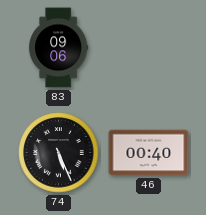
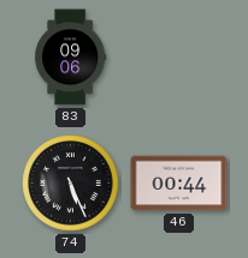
46: 00:40 -> 00:44
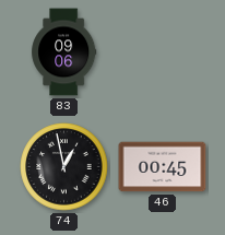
74: 5:26 -> 12:58
46: 00:44 -> 00:45
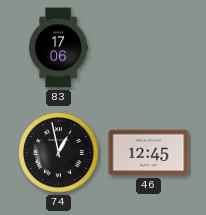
83: 09:06 -> 17:06
46: 00:45 -> 12:45
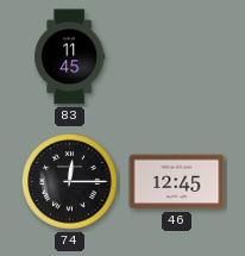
83: 17:06 -> 11:45
74: 12:58 -> 12:15
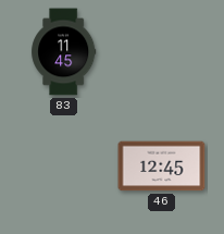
74: 12:15 -> none
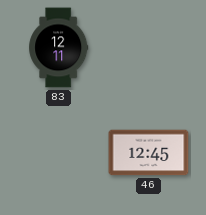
83: 11:45 -> 12:11
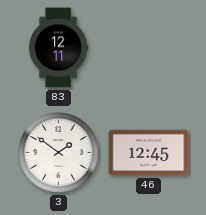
3: none -> 1:51
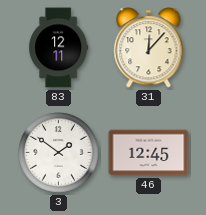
31: none -> 12:07
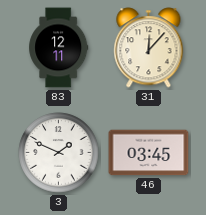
3: 1:51 -> 1:49
46: 12:45 -> 03:45
